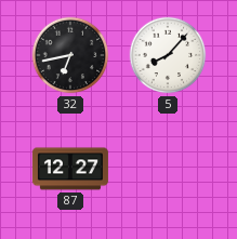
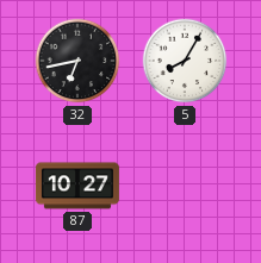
5: 8:07 -> 8:05
87: 12:27 -> 10:27
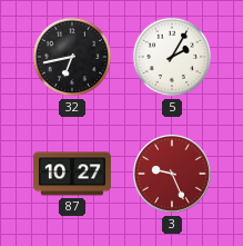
5: 8:05 -> 2:05
3: none -> 9:26
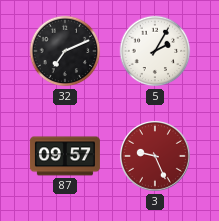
32: 6:43 -> 7:11
87: 10:27 -> 09:57
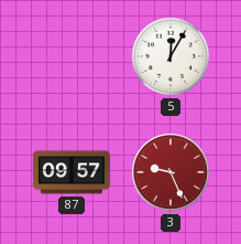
32: 7:11 -> none
5: 2:05 -> 12:05
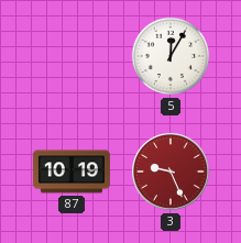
87: 09:57 -> 10:19
